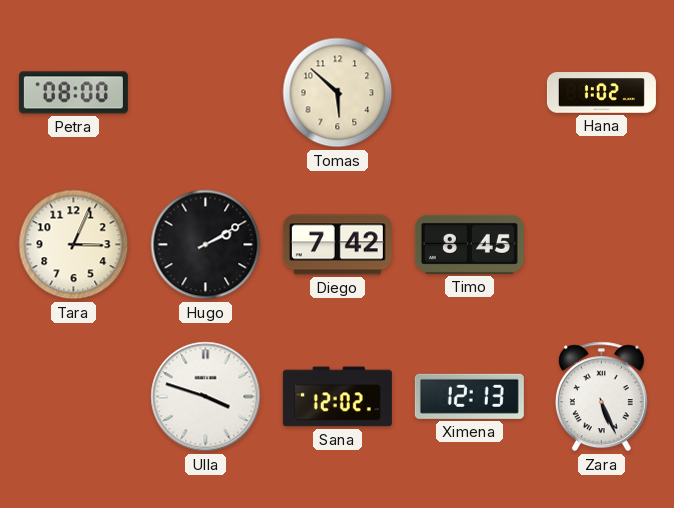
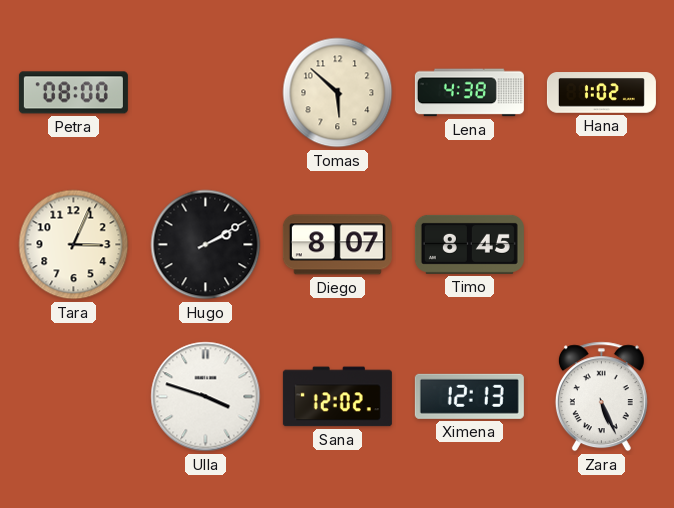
Lena: none -> 4:38
Diego: 7:42 -> 8:07
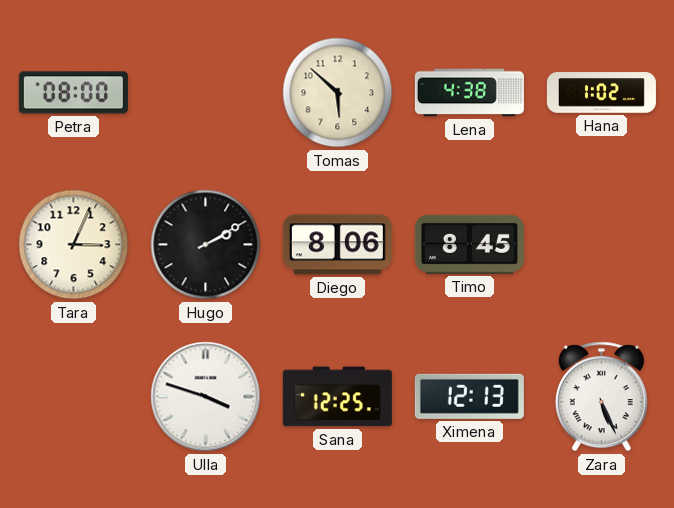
Diego: 8:07 -> 8:06
Sana: 12:02 -> 12:25
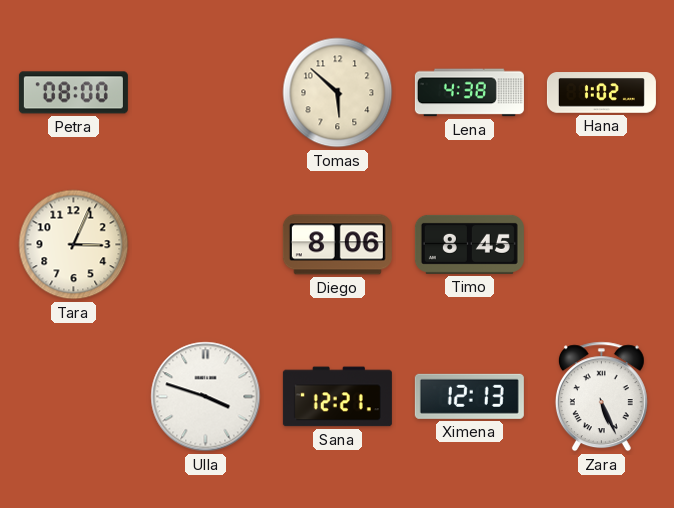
Hugo: 2:10 -> none
Sana: 12:25 -> 12:21
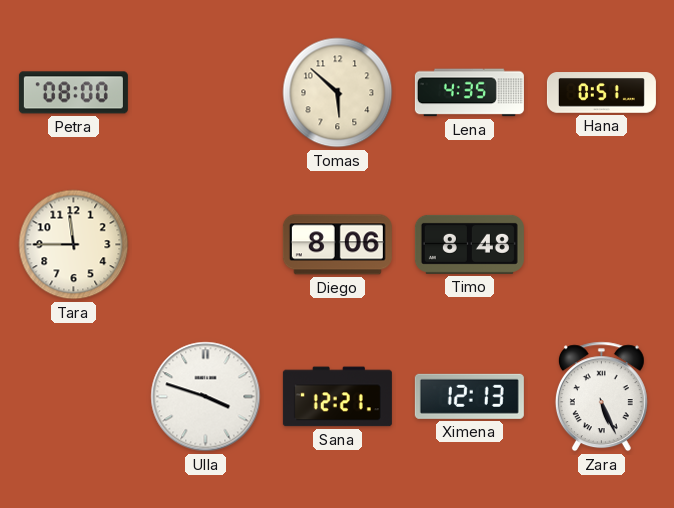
Lena: 4:38 -> 4:35
Hana: 1:02 -> 0:51
Tara: 3:04 -> 11:45
Timo: 8:45 -> 8:48
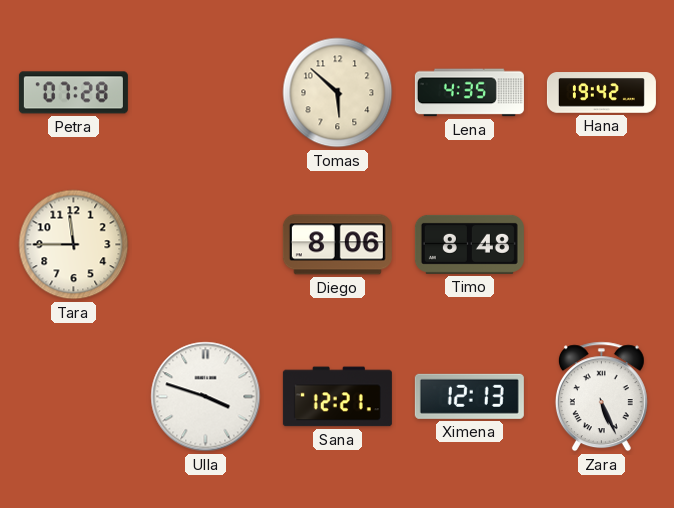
Petra: 08:00 -> 07:28
Hana: 0:51 -> 19:42
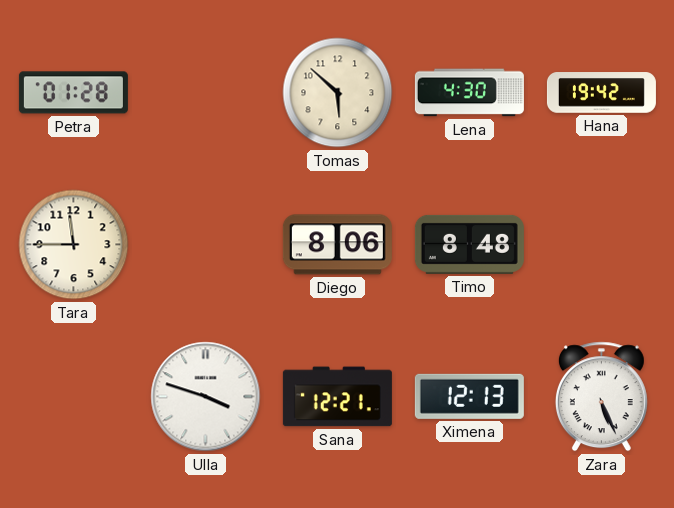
Petra: 07:28 -> 01:28
Lena: 4:35 -> 4:30
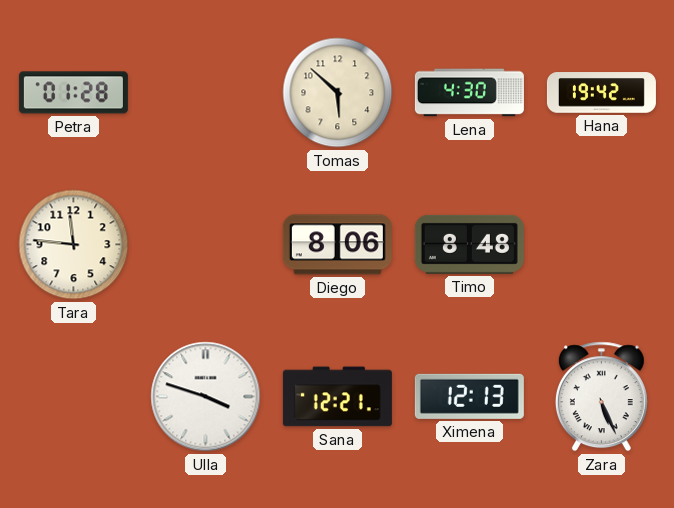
Tara: 11:45 -> 11:46
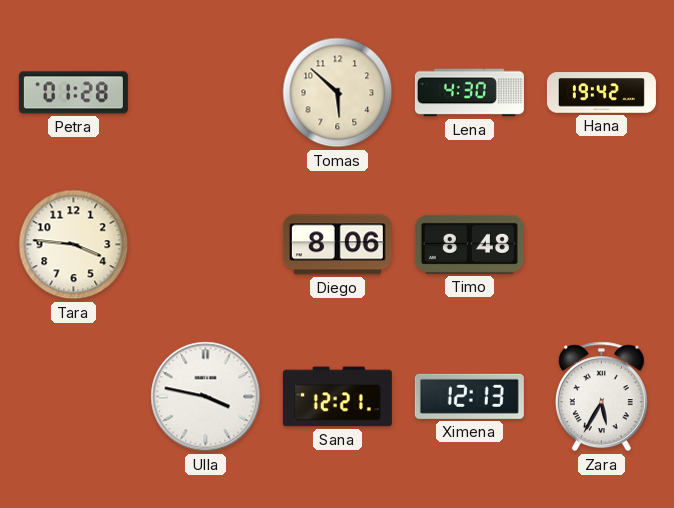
Tara: 11:46 -> 3:46
Ulla: 3:48 -> 3:47
Zara: 5:26 -> 5:35
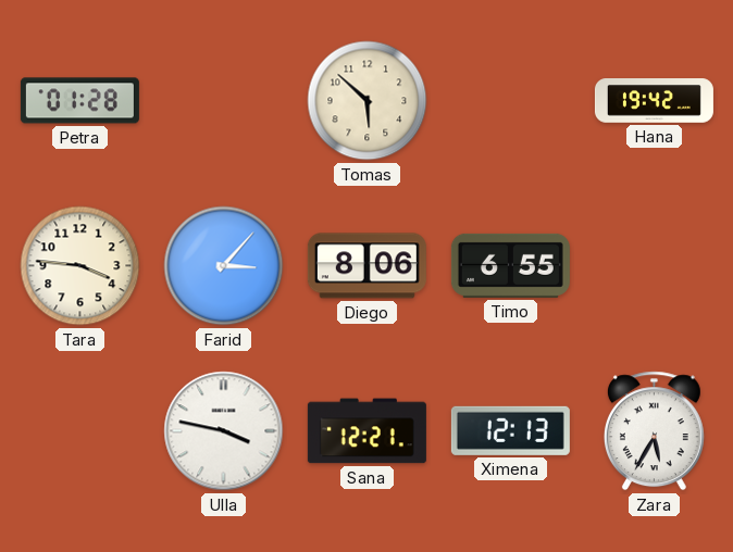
Lena: 4:30 -> none
Farid: none -> 3:07
Timo: 8:48 -> 6:55
